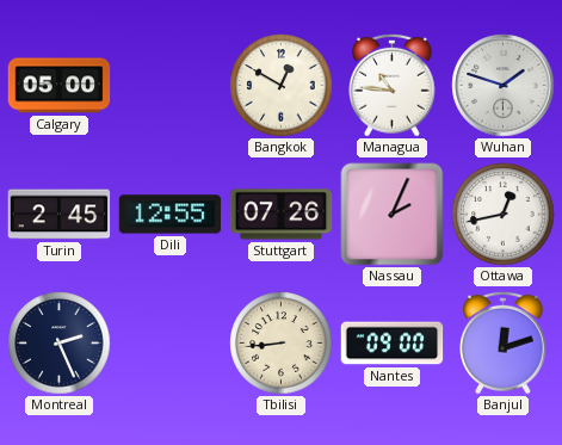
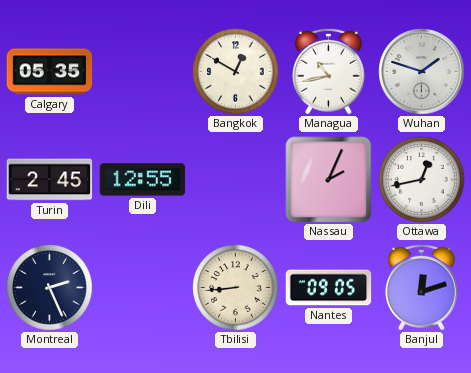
Calgary: 05:00 -> 05:35
Managua: 10:46 -> 10:43
Stuttgart: 07:26 -> none
Nantes: 09:00 -> 09:05
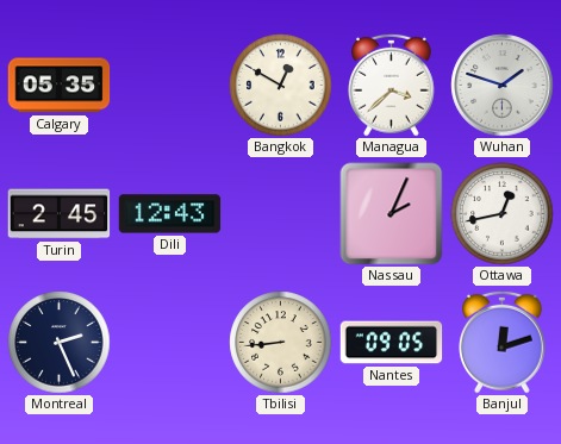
Managua: 10:43 -> 3:38
Dili: 12:55 -> 12:43
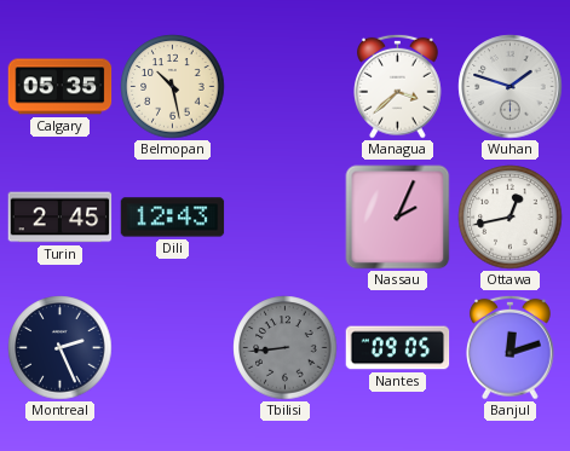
Belmopan: none -> 10:28
Bangkok: 12:50 -> none
Tbilisi dial: cream -> grey
